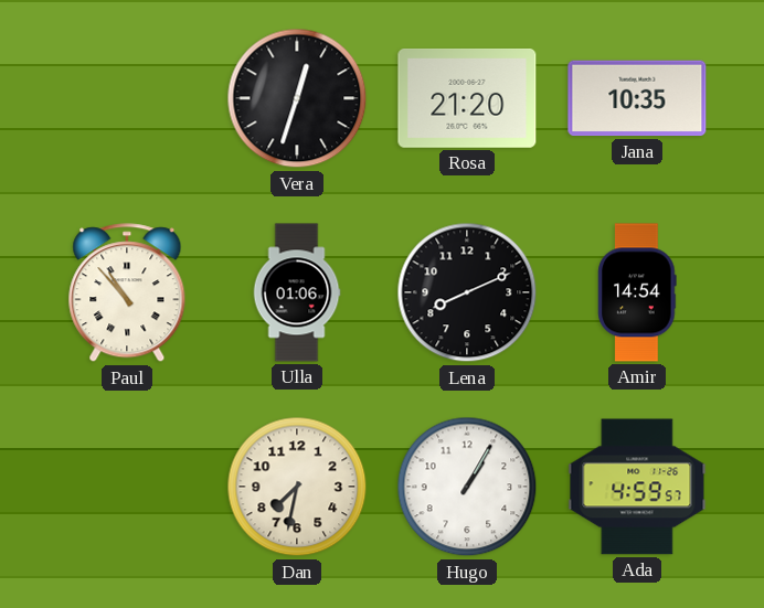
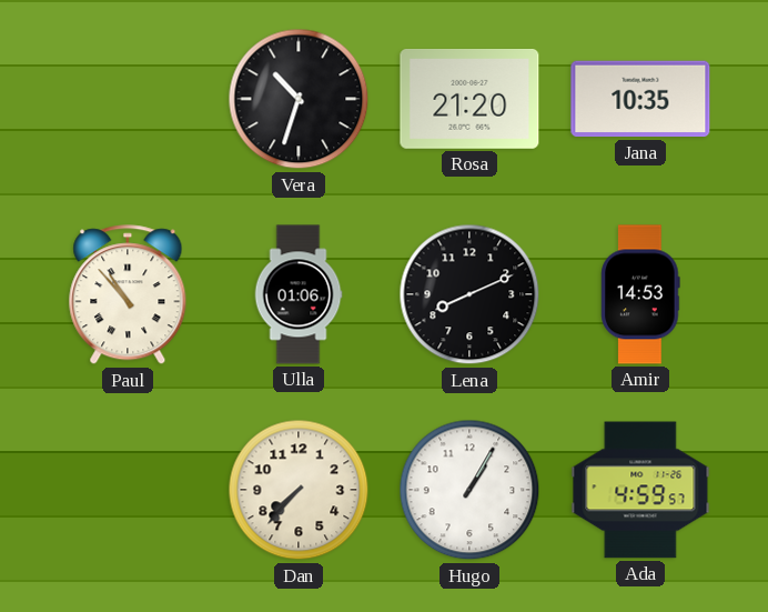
Vera: 12:33 -> 10:33
Amir: 14:54 -> 14:53
Dan: 7:32 -> 7:37
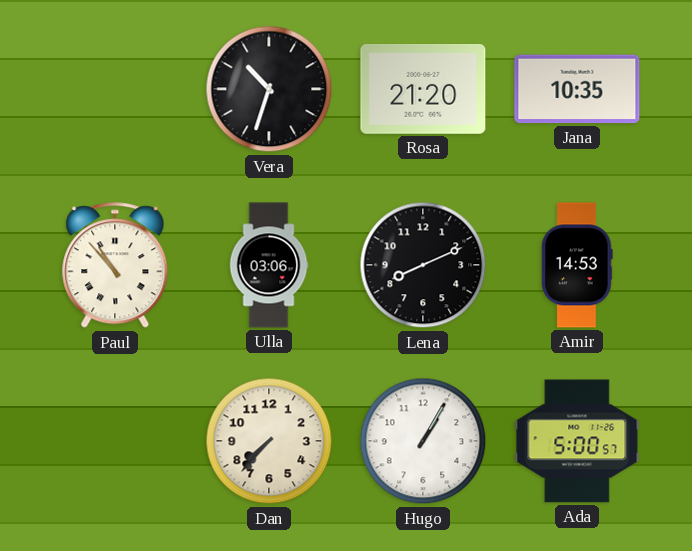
Ulla: 01:06 -> 03:06
Ada: 4:59 -> 5:00
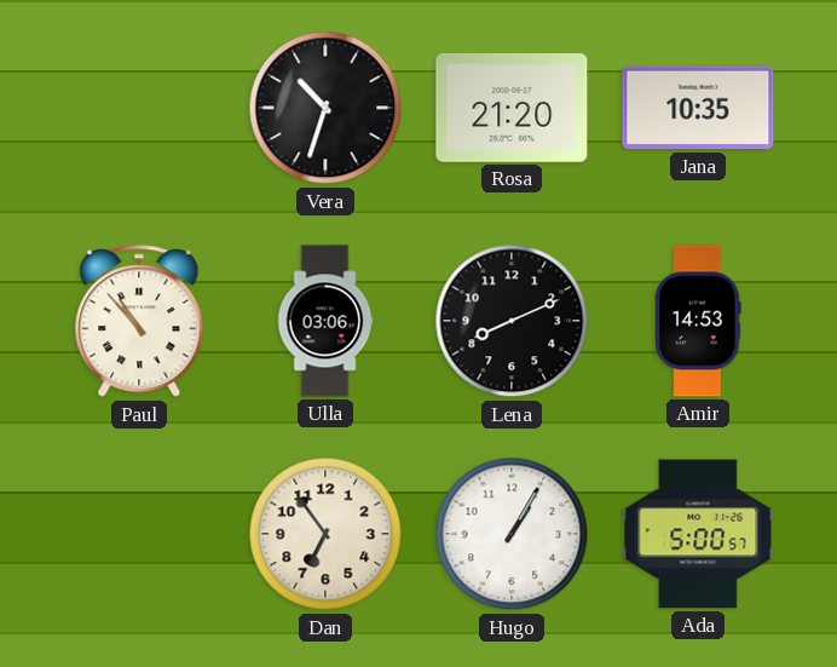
Dan: 7:37 -> 6:54
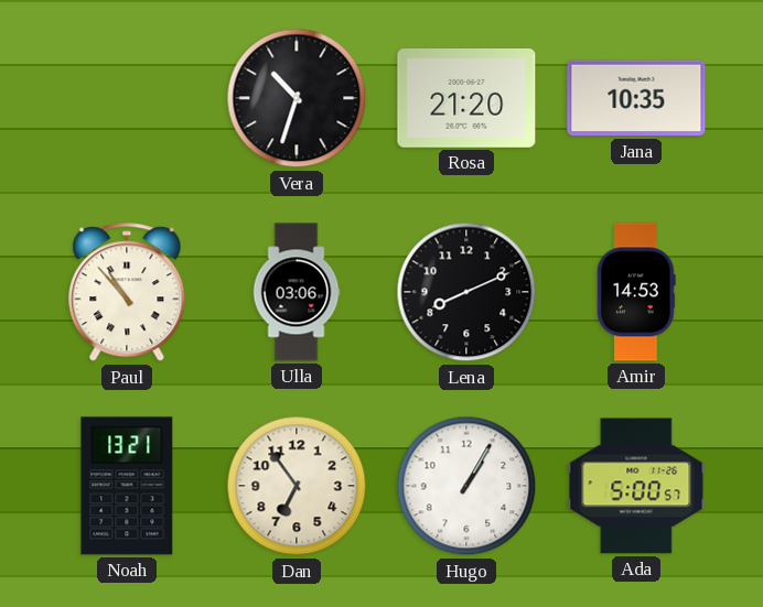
Noah: none -> 13:21
